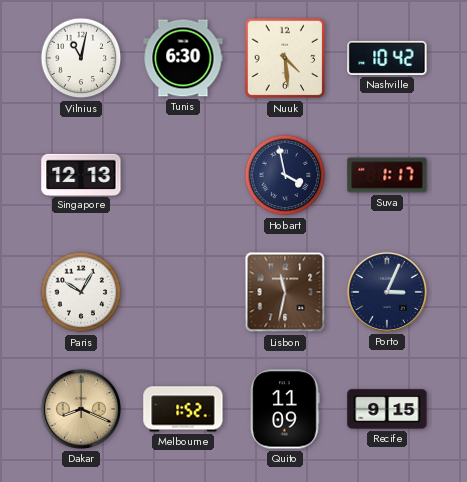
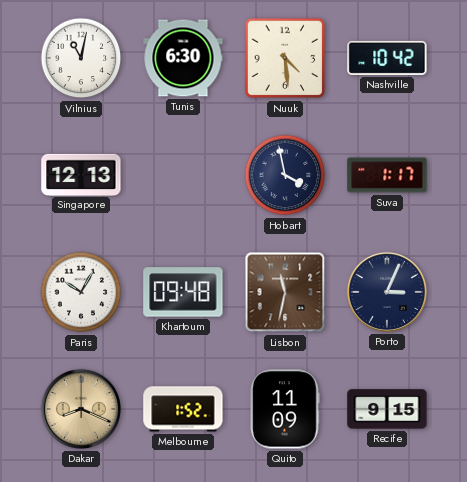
Khartoum: none -> 09:48
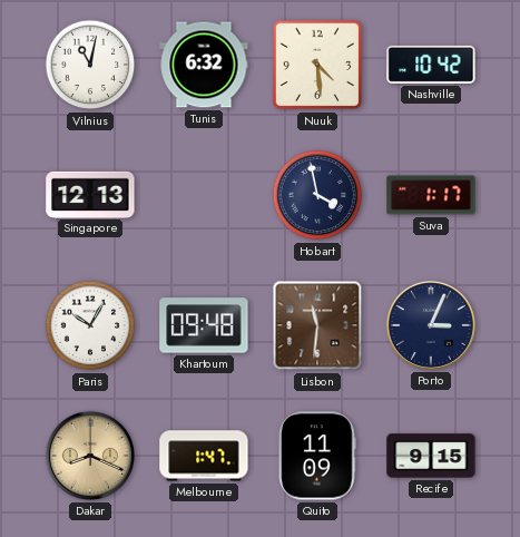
Tunis: 6:30 -> 6:32
Lisbon: 11:32 -> 11:31
Melbourne: 1:52 -> 1:47
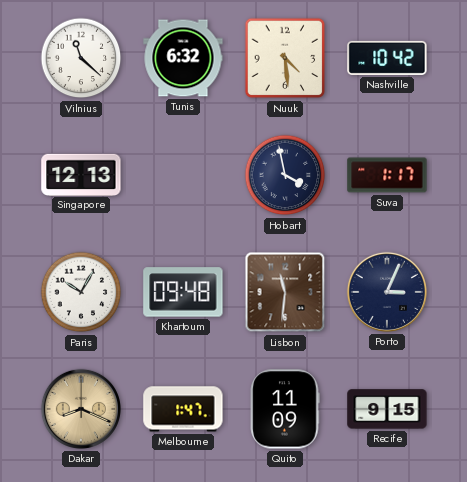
Vilnius: 11:02 -> 11:22
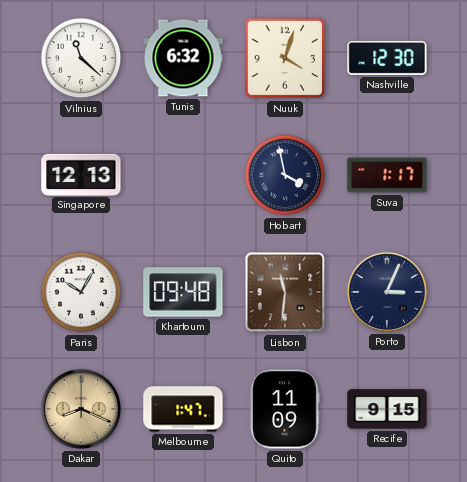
Nuuk: 4:29 -> 4:03
Nashville: 10:42 -> 12:30
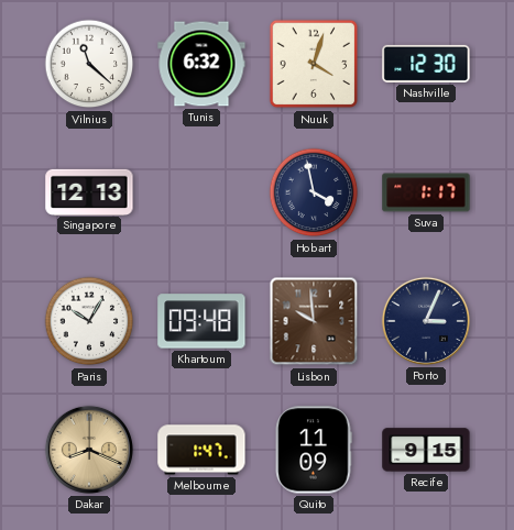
Lisbon: 11:31 -> 9:59
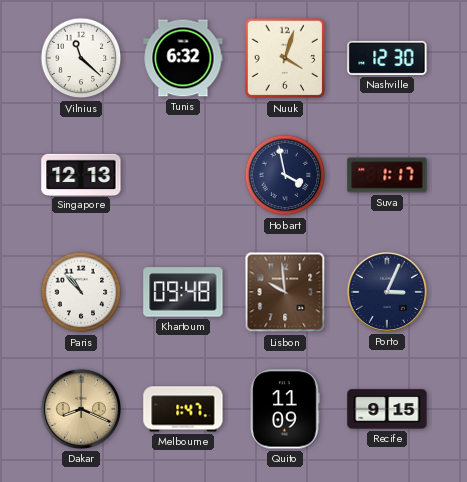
Paris: 10:05 -> 10:53
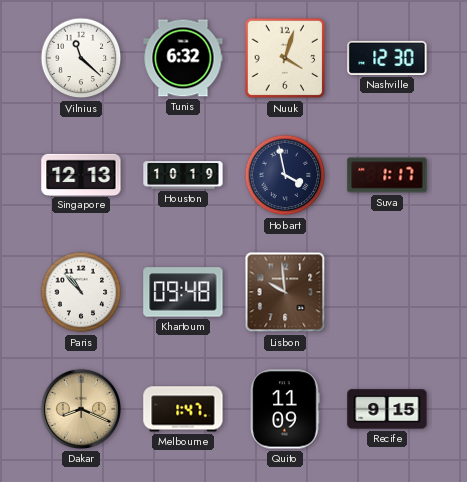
Houston: none -> 10:19
Porto: 3:04 -> none
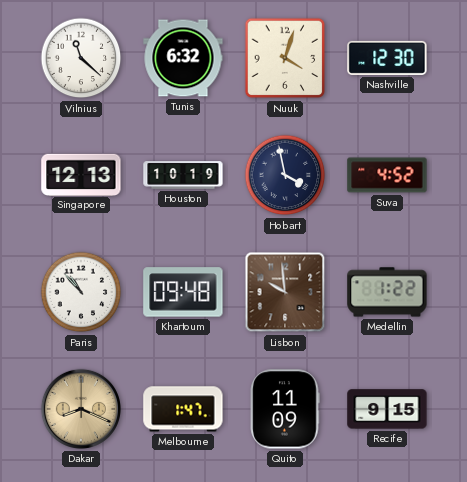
Suva: 1:17 -> 4:52
Medellin: none -> 1:22
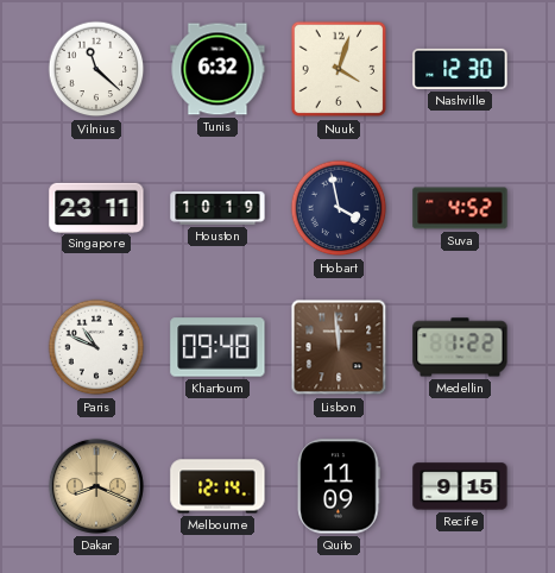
Singapore: 12:13 -> 23:11
Paris: 10:53 -> 10:49
Lisbon: 9:59 -> 11:59
Melbourne: 1:47 -> 12:14
